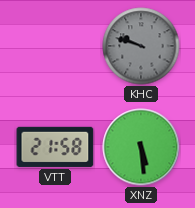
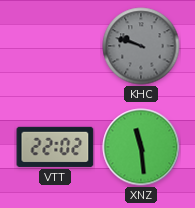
VTT: 21:58 -> 22:02
XNZ: 5:29 -> 11:29
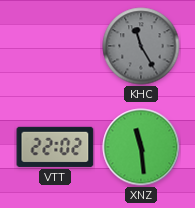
KHC: 9:48 -> 11:25
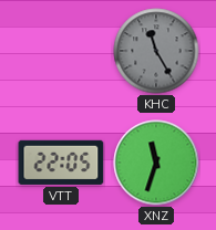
VTT: 22:02 -> 22:05
XNZ: 11:29 -> 11:33
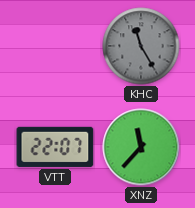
VTT: 22:05 -> 22:07
XNZ: 11:33 -> 11:37
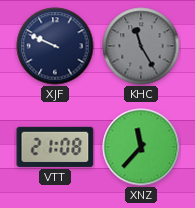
XJF: none -> 9:49
VTT: 22:07 -> 21:08
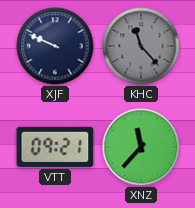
KHC: 11:25 -> 11:23
VTT: 21:08 -> 09:21
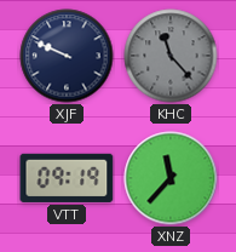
VTT: 09:21 -> 09:19
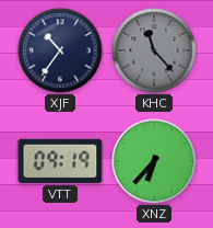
XJF: 9:49 -> 10:36
XNZ: 11:37 -> 6:37
